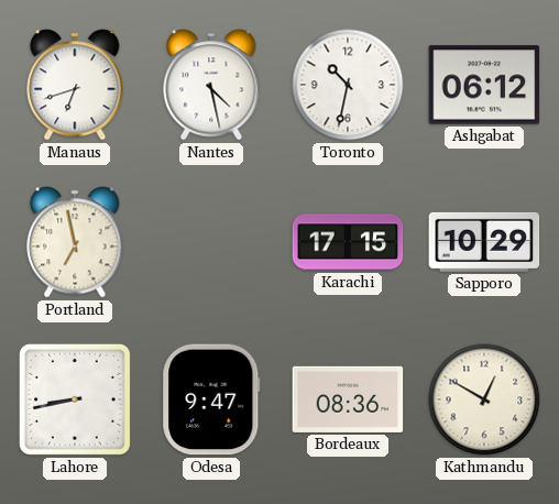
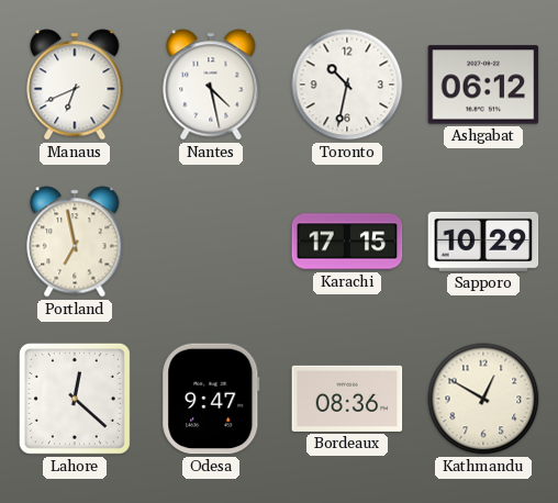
Manaus: 6:42 -> 6:41
Lahore: 8:43 -> 12:22
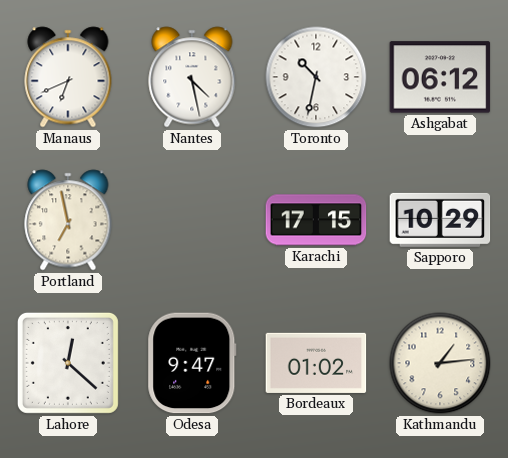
Bordeaux: 08:36 -> 01:02
Kathmandu: 12:50 -> 1:14
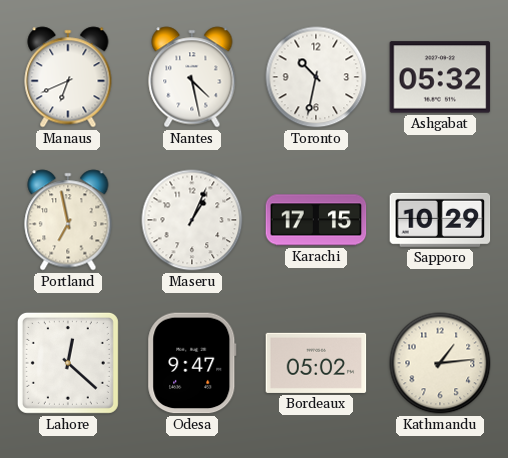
Ashgabat: 06:12 -> 05:32
Maseru: none -> 1:04
Bordeaux: 01:02 -> 05:02
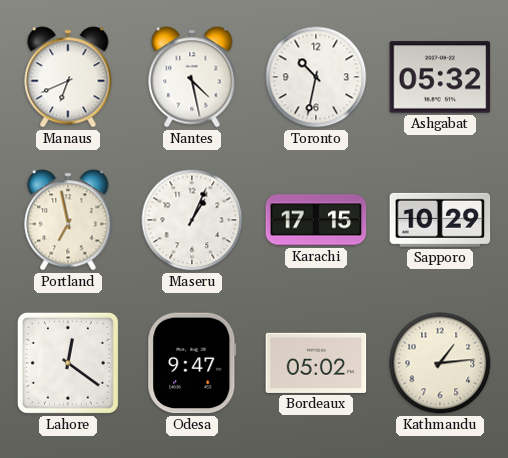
Lahore: 12:22 -> 12:21
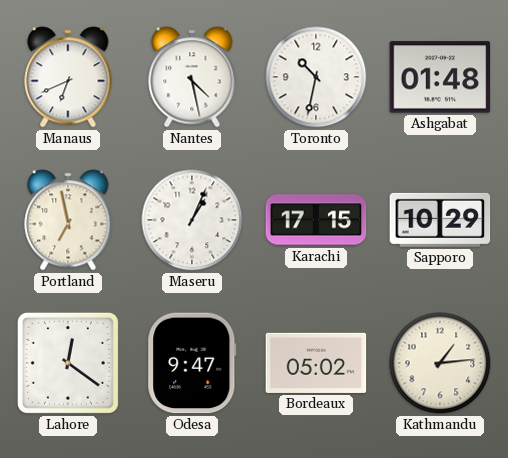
Ashgabat: 05:32 -> 01:48
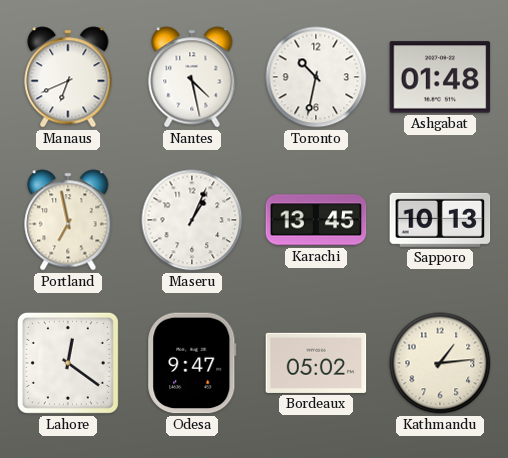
Karachi: 17:15 -> 13:45
Sapporo: 10:29 -> 10:13
